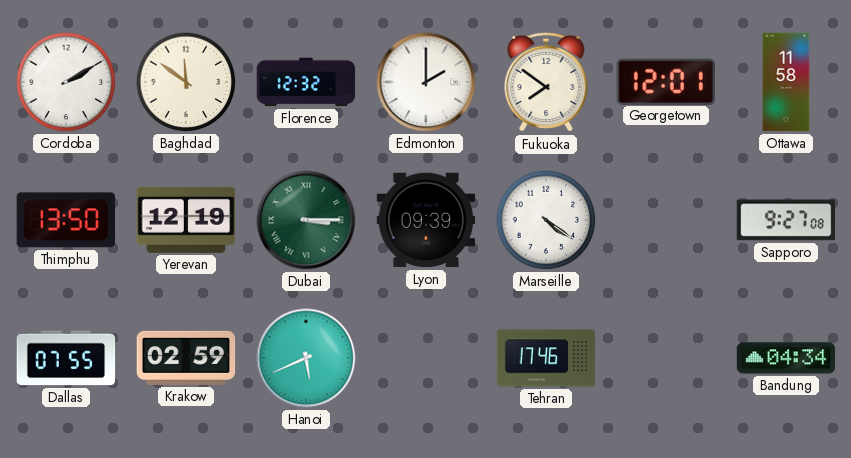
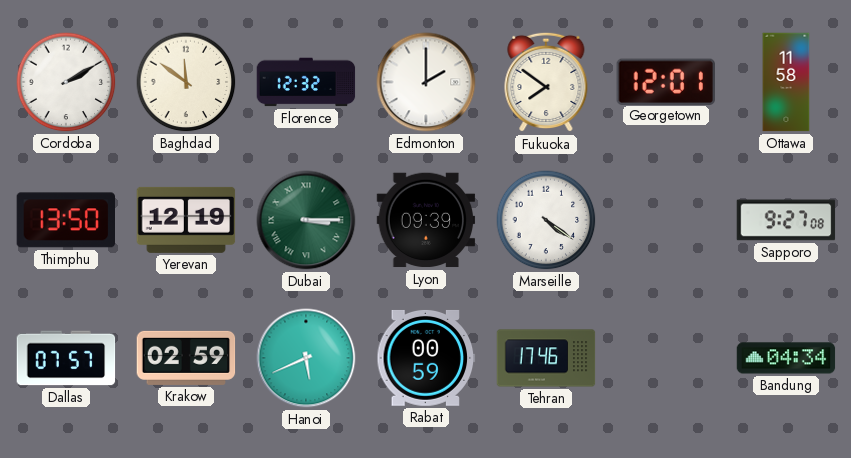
Dallas: 07:55 -> 07:57
Rabat: none -> 00:59
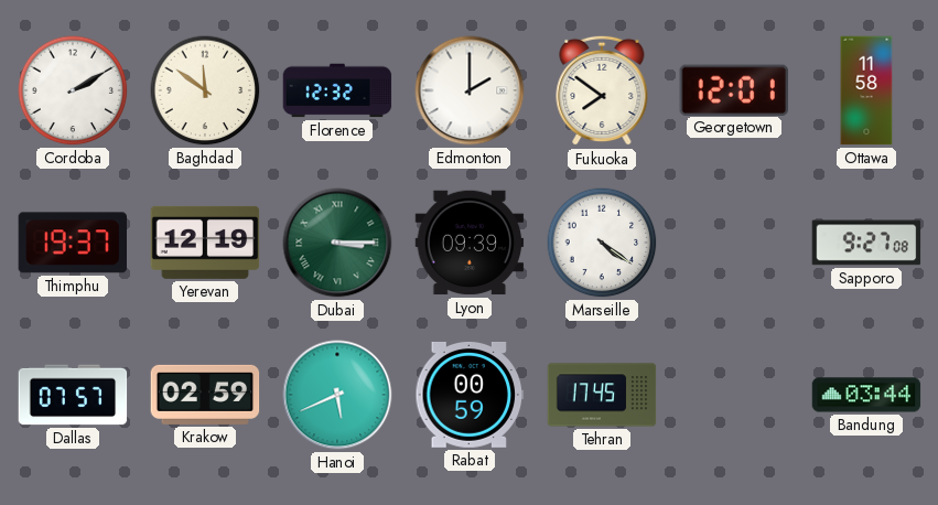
Thimphu: 13:50 -> 19:37
Tehran: 17:46 -> 17:45
Bandung: 04:34 -> 03:44
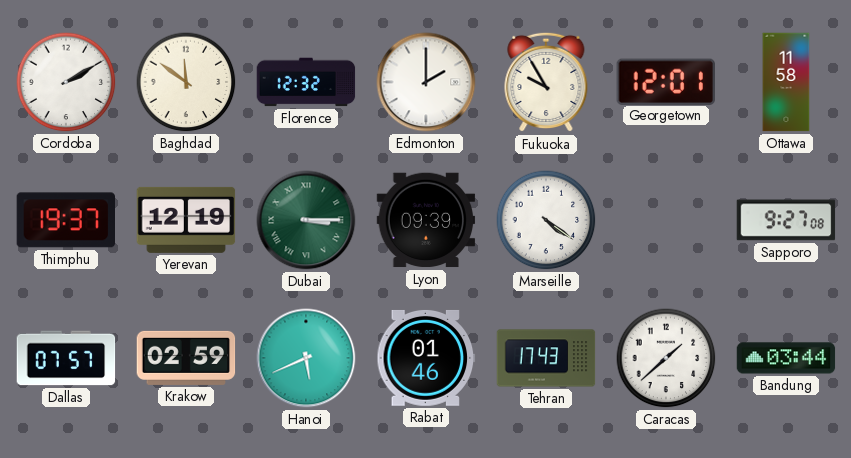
Fukuoka: 7:51 -> 9:55
Rabat: 00:59 -> 01:46
Tehran: 17:45 -> 17:43
Caracas: none -> 1:38
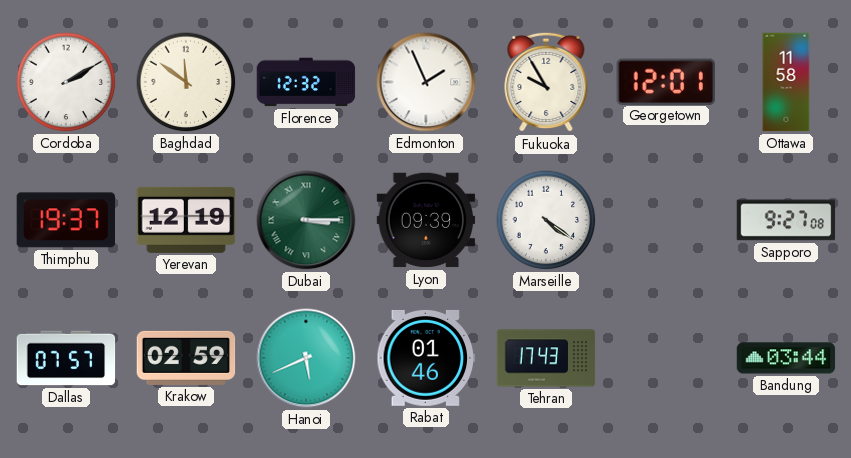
Edmonton: 2:00 -> 1:56
Caracas: 1:38 -> none
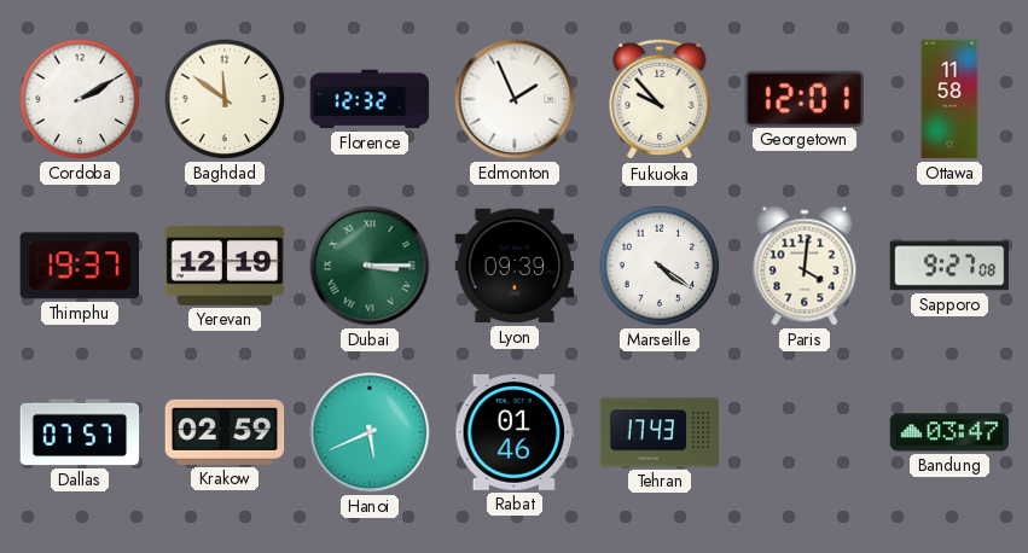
Fukuoka: 9:55 -> 9:53
Paris: none -> 4:01
Bandung: 03:44 -> 03:47
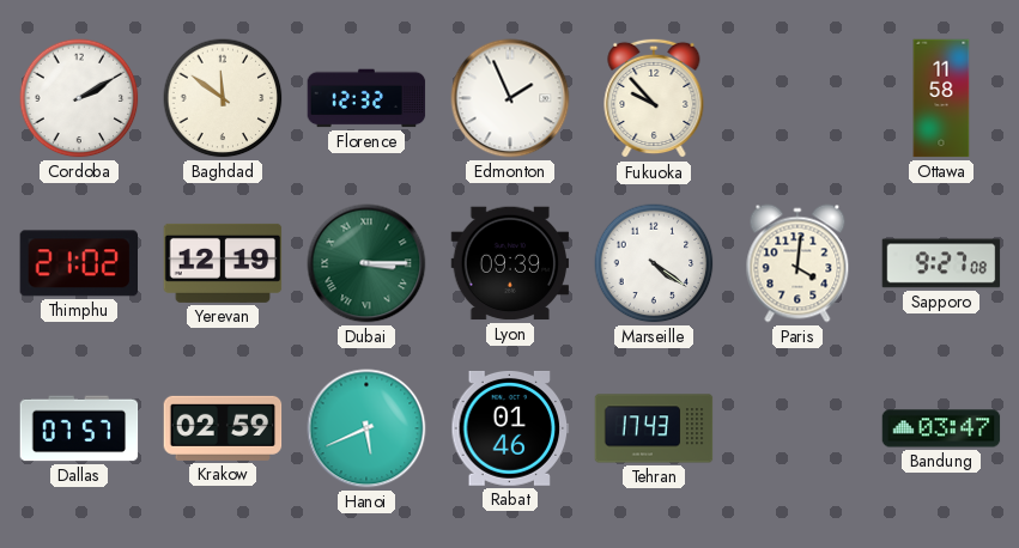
Georgetown: 12:01 -> none
Thimphu: 19:37 -> 21:02
